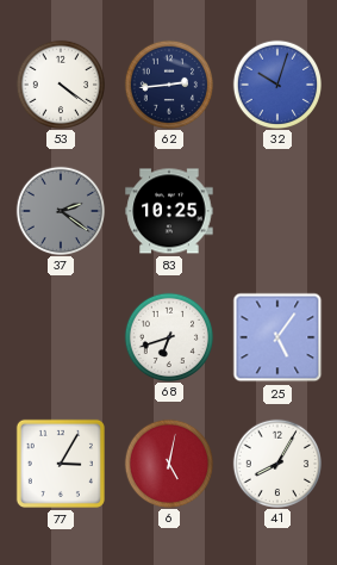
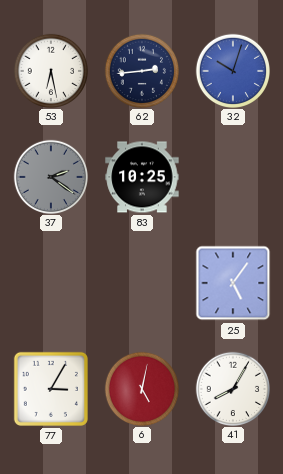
53: 4:21 -> 6:28
68: 6:42 -> none
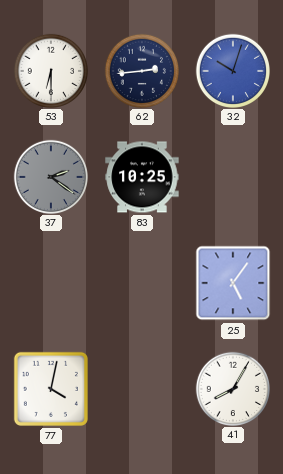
53: 6:28 -> 6:30
77: 3:05 -> 4:02
6: 5:02 -> none
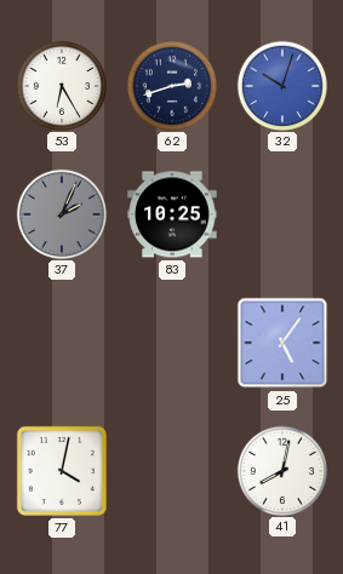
53: 6:30 -> 6:25
62: 2:44 -> 2:42
37: 2:21 -> 2:04
41: 8:05 -> 8:02
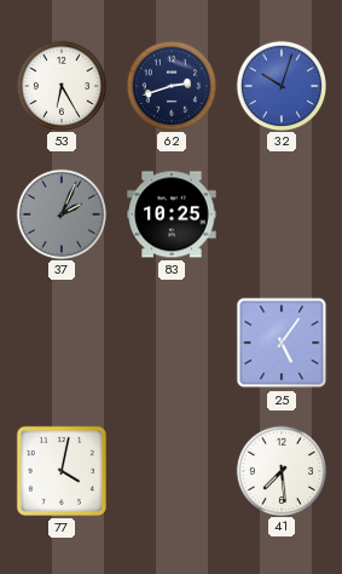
41: 8:02 -> 7:29
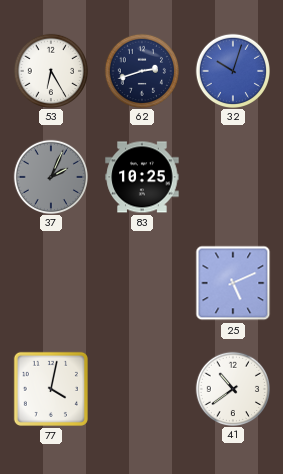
25: 5:06 -> 5:11
41: 7:29 -> 10:39
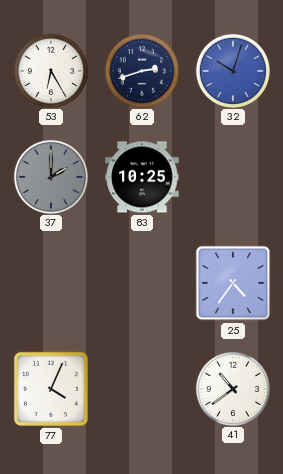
37: 2:04 -> 2:00
25: 5:11 -> 4:36
77: 4:02 -> 4:04
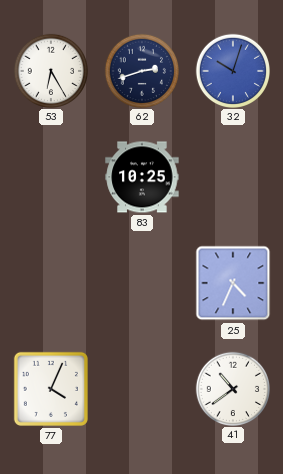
37: 2:00 -> none
25: 4:36 -> 4:34
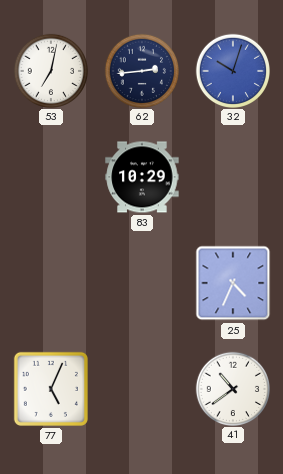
53: 6:25 -> 7:02
62: 2:42 -> 2:44
83: 10:25 -> 10:29
77: 4:04 -> 5:04
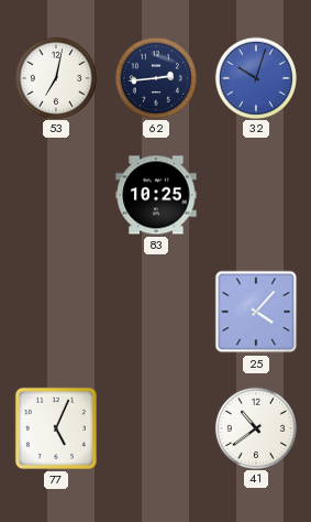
83: 10:29 -> 10:25
25: 4:34 -> 4:07
